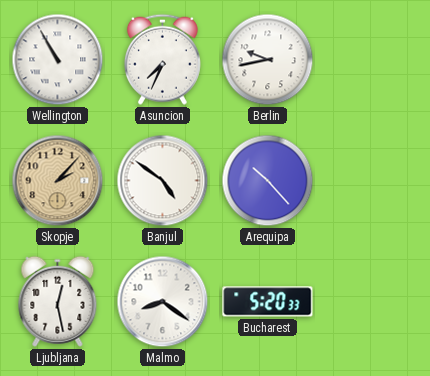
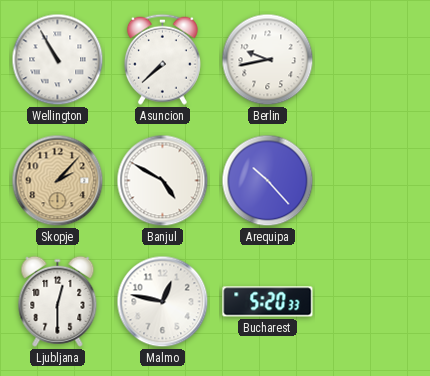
Asuncion: 7:34 -> 7:38
Banjul: 4:51 -> 4:50
Ljubljana: 12:28 -> 12:30
Malmo: 8:21 -> 12:47
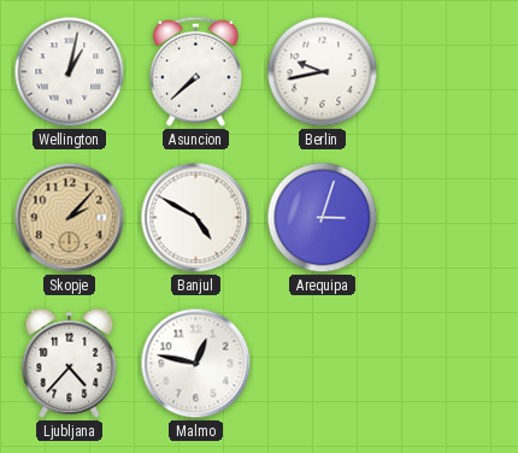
Wellington: 10:55 -> 1:02
Arequipa: 10:23 -> 3:03
Ljubljana: 12:30 -> 4:37
Bucharest: 5:20 -> none
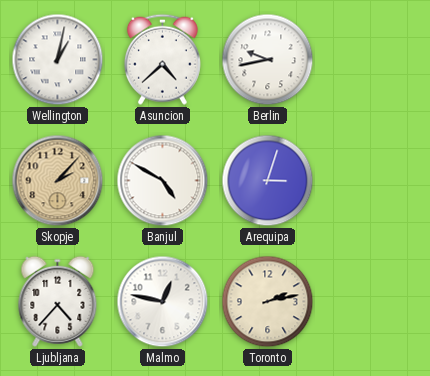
Asuncion: 7:38 -> 4:38
Toronto: none -> 2:13
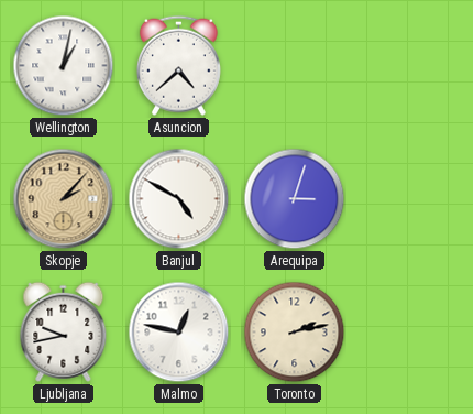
Berlin: 9:43 -> none
Ljubljana: 4:37 -> 9:43
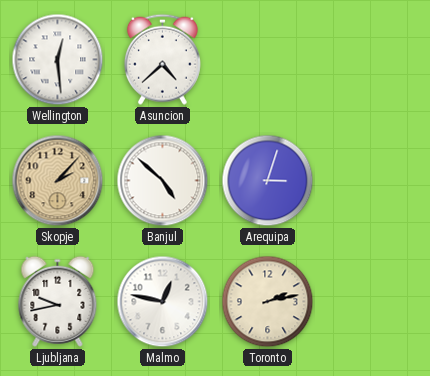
Wellington: 1:02 -> 12:29
Banjul: 4:50 -> 4:52
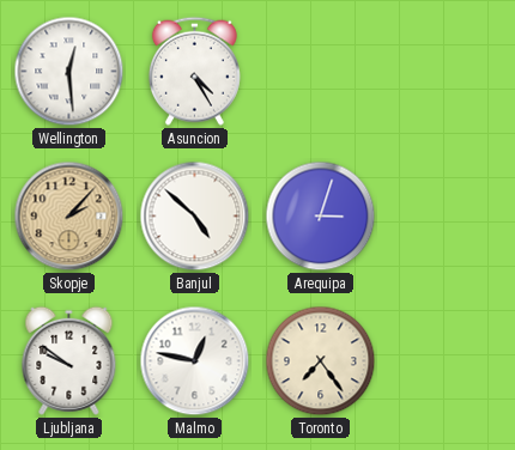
Asuncion: 4:38 -> 4:25
Ljubljana: 9:43 -> 9:51
Toronto: 2:13 -> 7:24
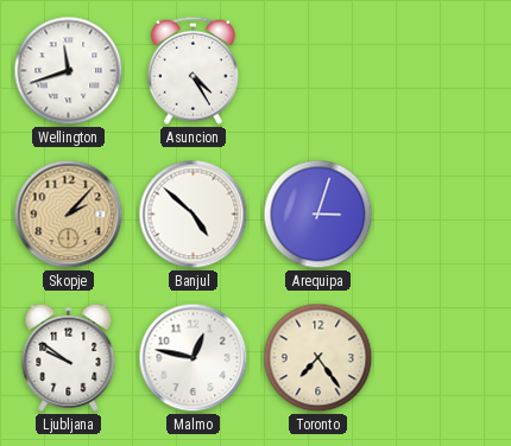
Wellington: 12:29 -> 11:42
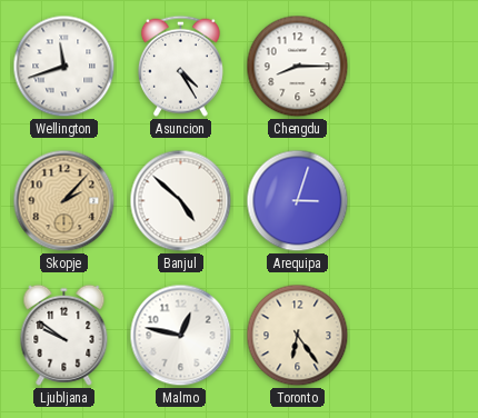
Chengdu: none -> 8:15
Toronto: 7:24 -> 6:24
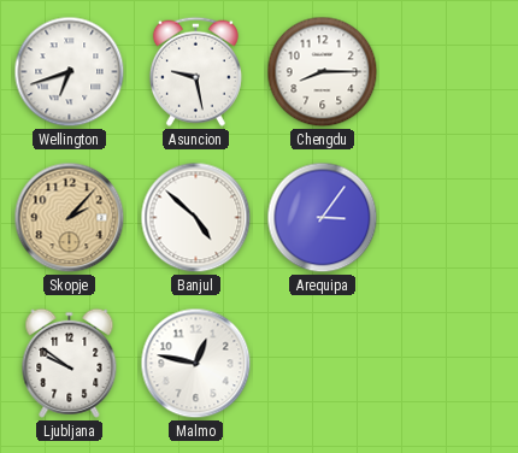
Wellington: 11:42 -> 6:42
Asuncion: 4:25 -> 9:28
Arequipa: 3:03 -> 3:06
Toronto: 6:24 -> none
